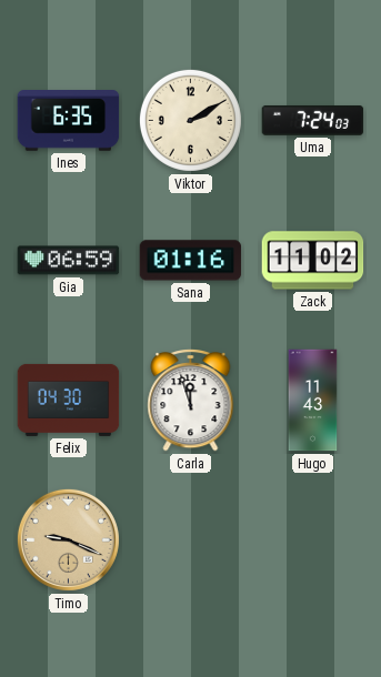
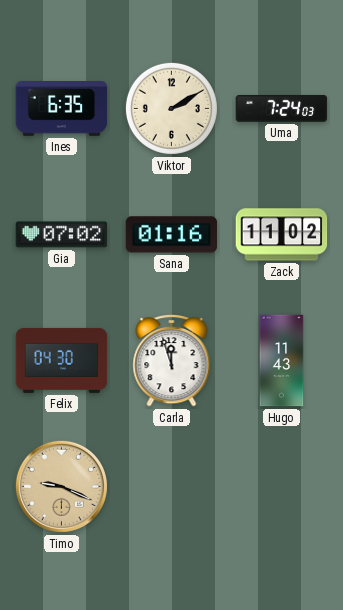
Gia: 06:59 -> 07:02
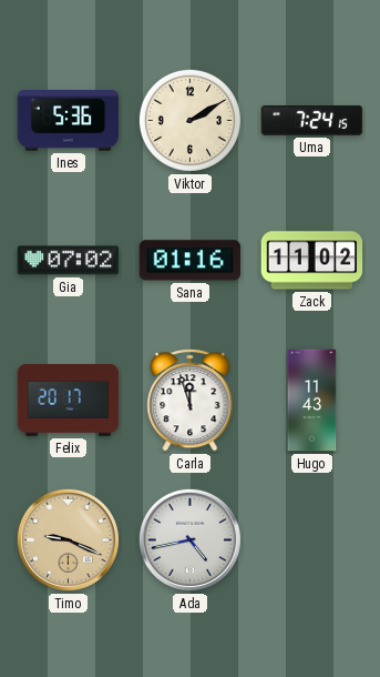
Ines: 6:35 -> 5:36
Uma: 7:24:03 -> 7:24:15
Felix: 04:30 -> 20:17
Ada: none -> 4:43
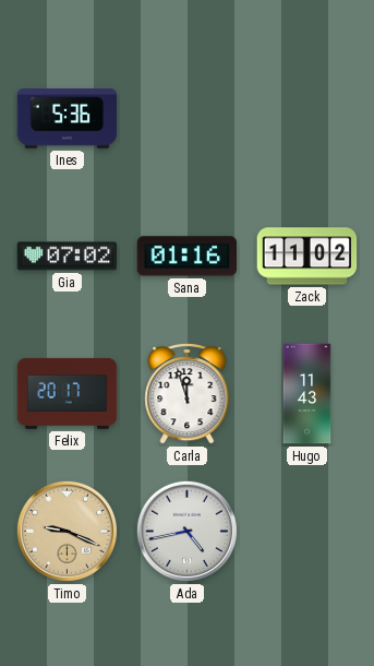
Viktor: 2:10 -> none
Uma: 7:24 -> none
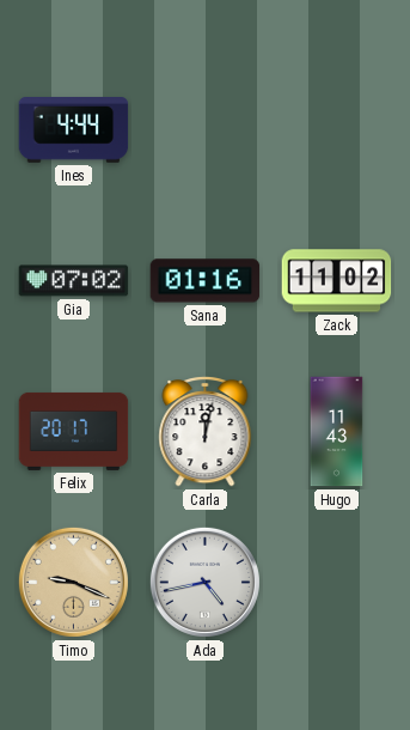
Ines: 5:36 -> 4:44
Carla: 11:57 -> 12:02
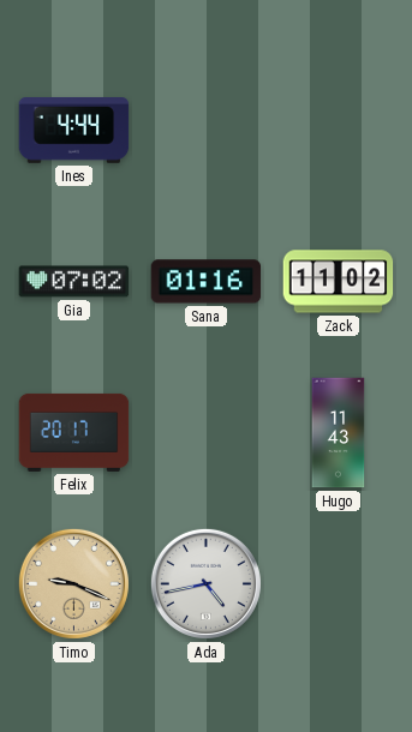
Carla: 12:02 -> none
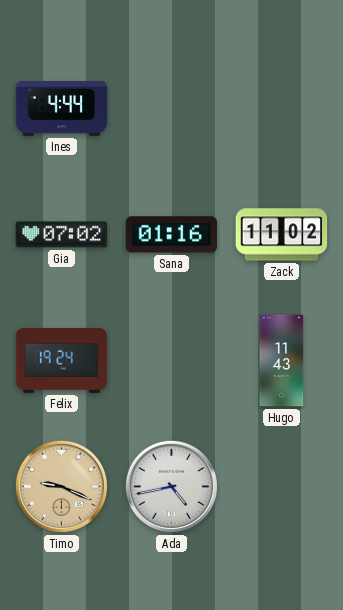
Felix: 20:17 -> 19:24
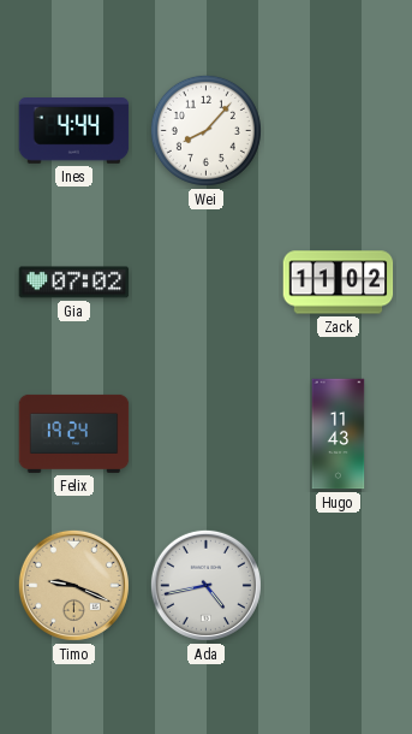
Wei: none -> 8:07
Sana: 01:16 -> none
